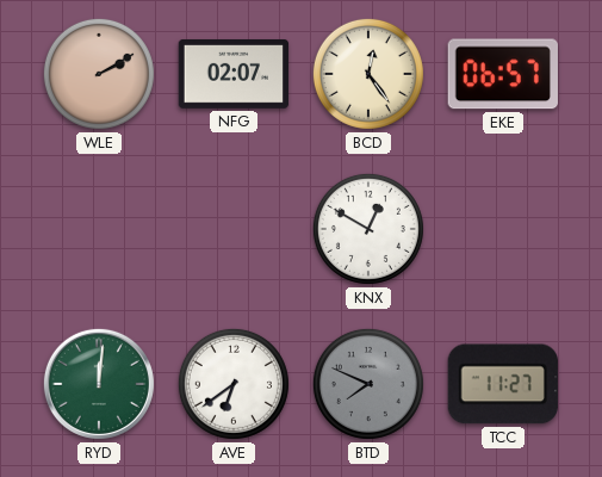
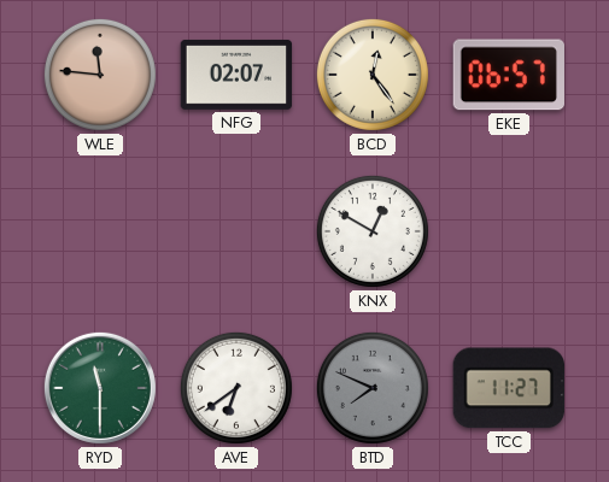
WLE: 2:10 -> 11:46
RYD: 12:01 -> 11:30
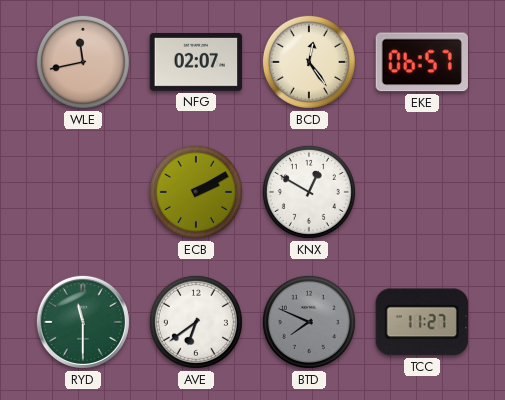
WLE: 11:46 -> 11:43
ECB: none -> 2:10
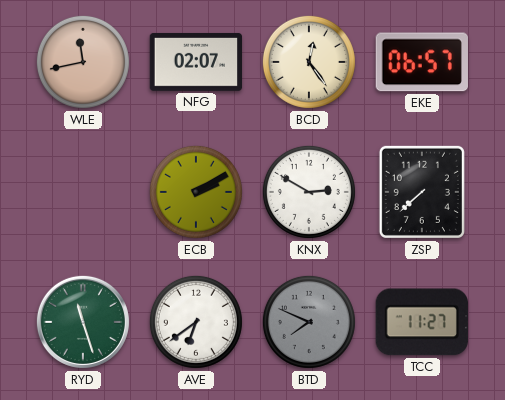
KNX: 12:50 -> 2:50
ZSP: none -> 7:38
RYD: 11:30 -> 11:27
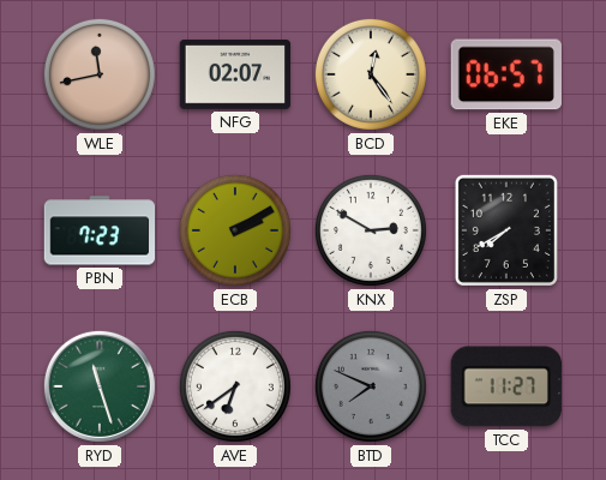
PBN: none -> 7:23
ZSP: 7:38 -> 7:40
